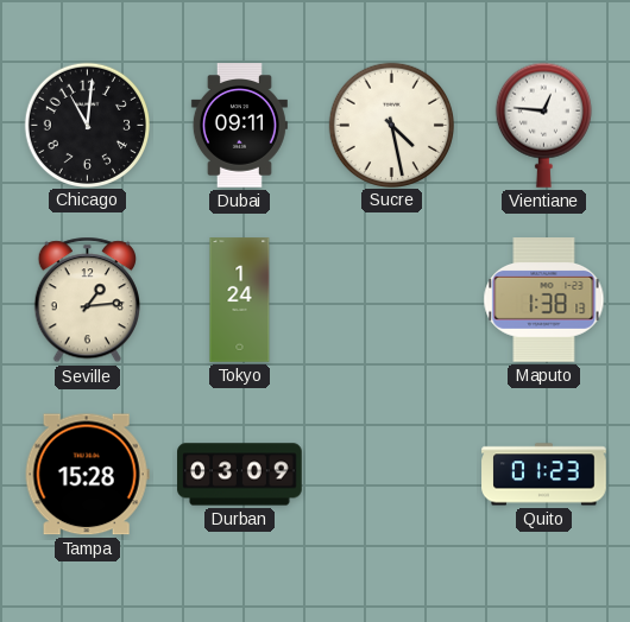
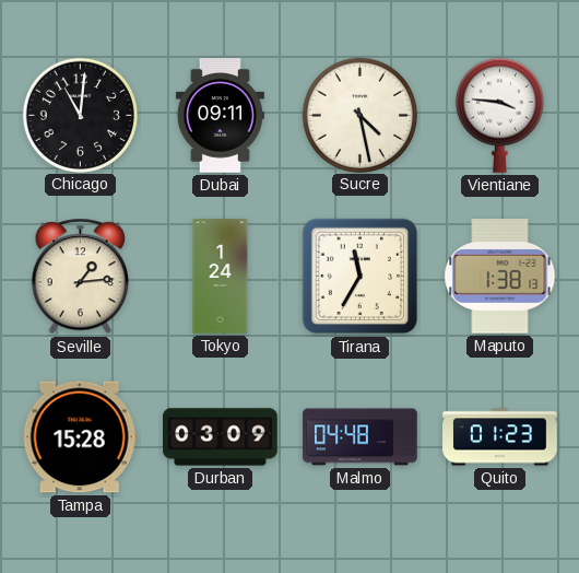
Vientiane: 12:46 -> 3:46
Tirana: none -> 11:35
Malmo: none -> 04:48
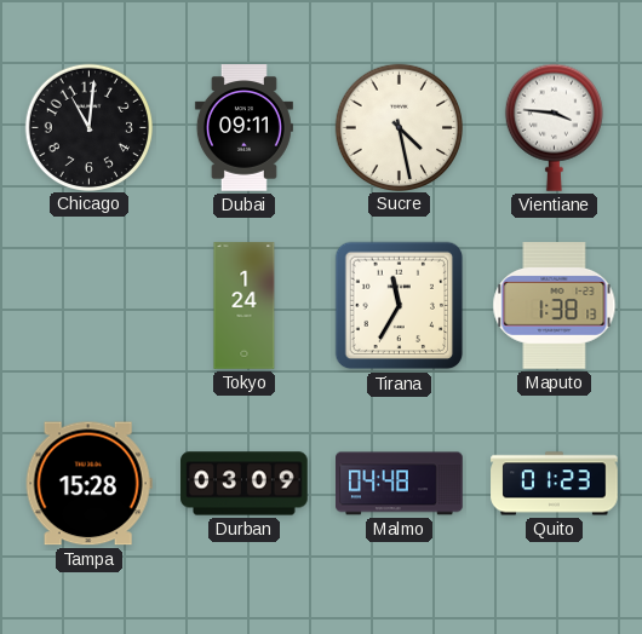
Seville: 1:14 -> none
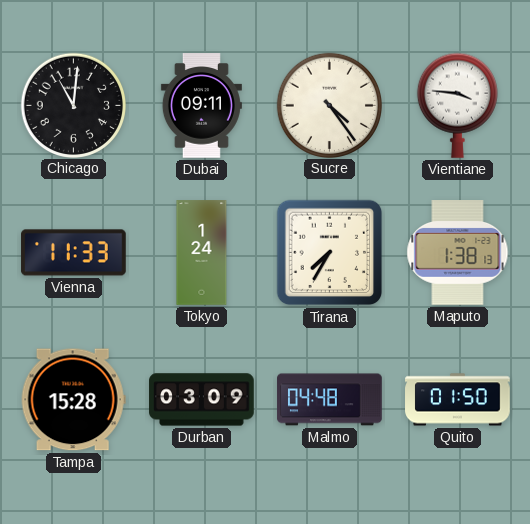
Sucre: 4:28 -> 4:24
Vienna: none -> 11:33
Tirana: 11:35 -> 7:35
Quito: 01:23 -> 01:50
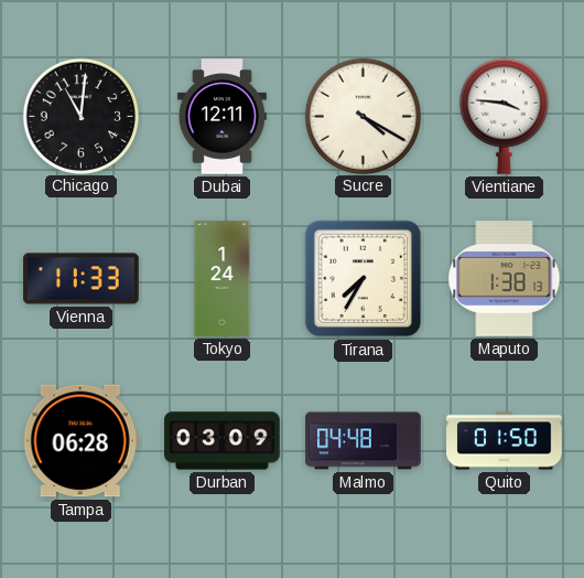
Dubai: 09:11 -> 12:11
Sucre: 4:24 -> 4:20
Tampa: 15:28 -> 06:28
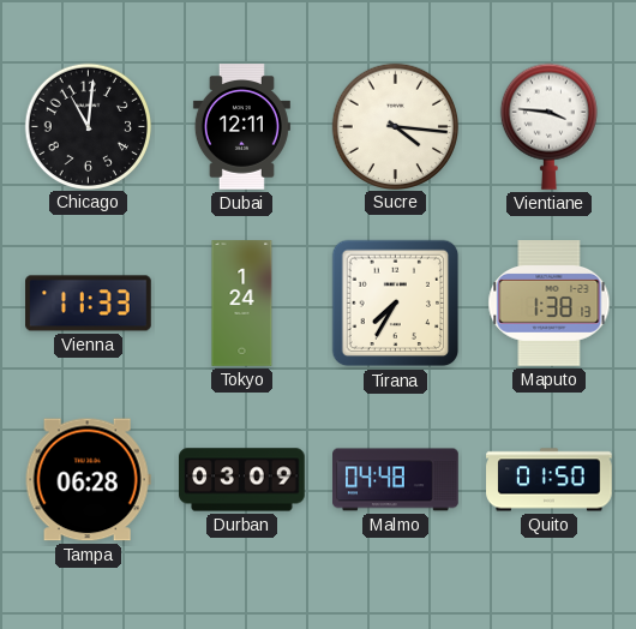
Sucre: 4:20 -> 4:16
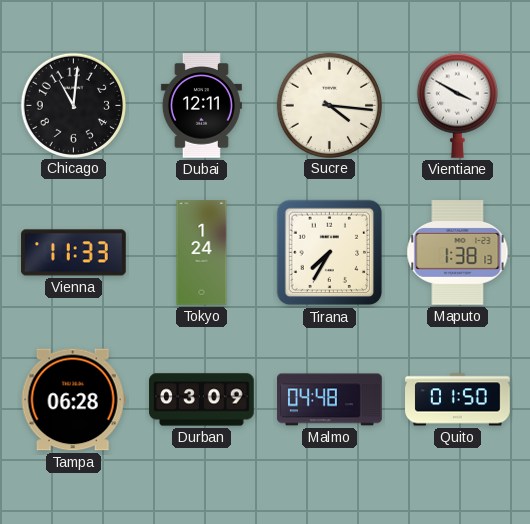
Vientiane: 3:46 -> 3:50
